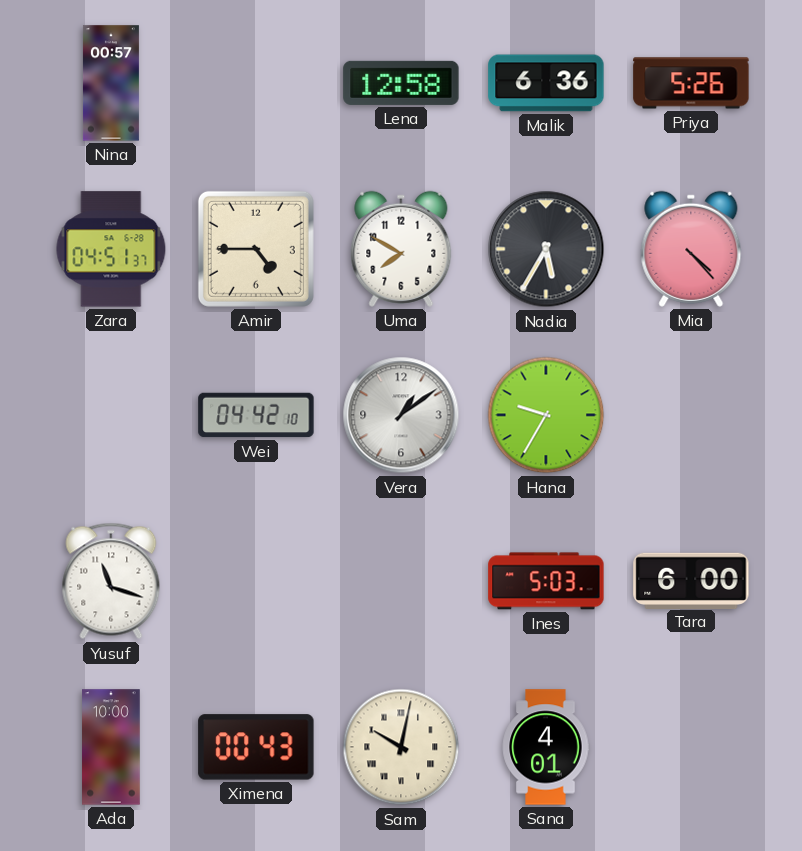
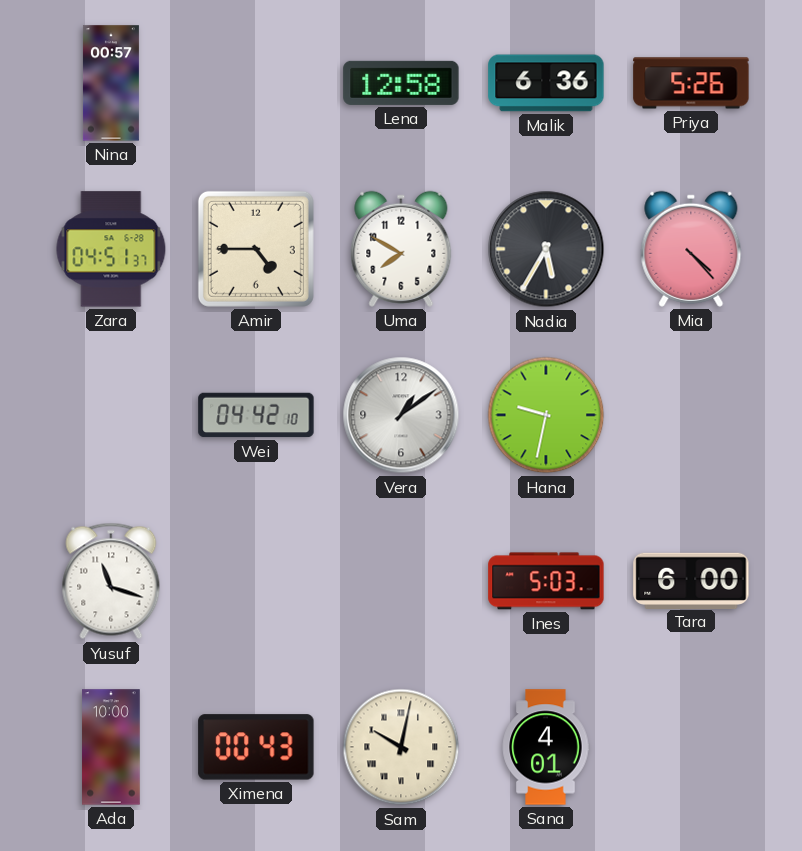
Hana: 9:35 -> 9:32
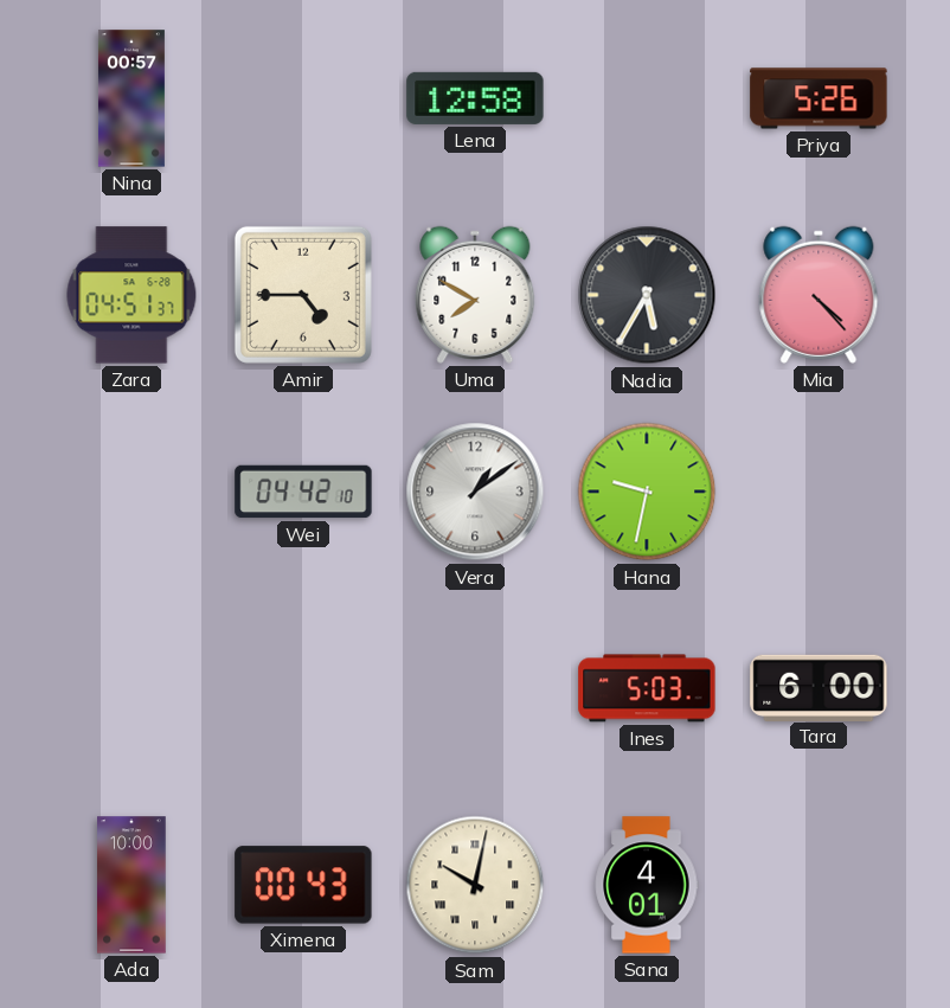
Malik: 6:36 -> none
Yusuf: 11:18 -> none
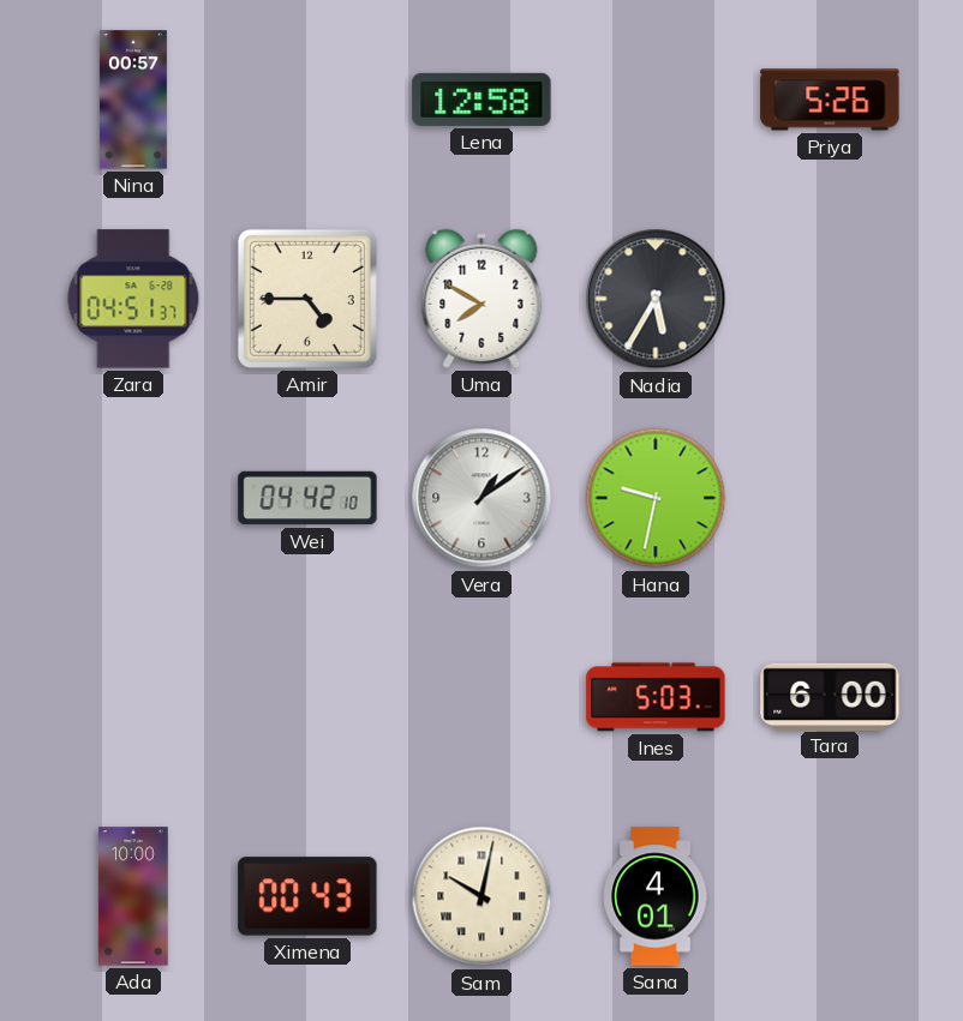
Mia: 4:23 -> none
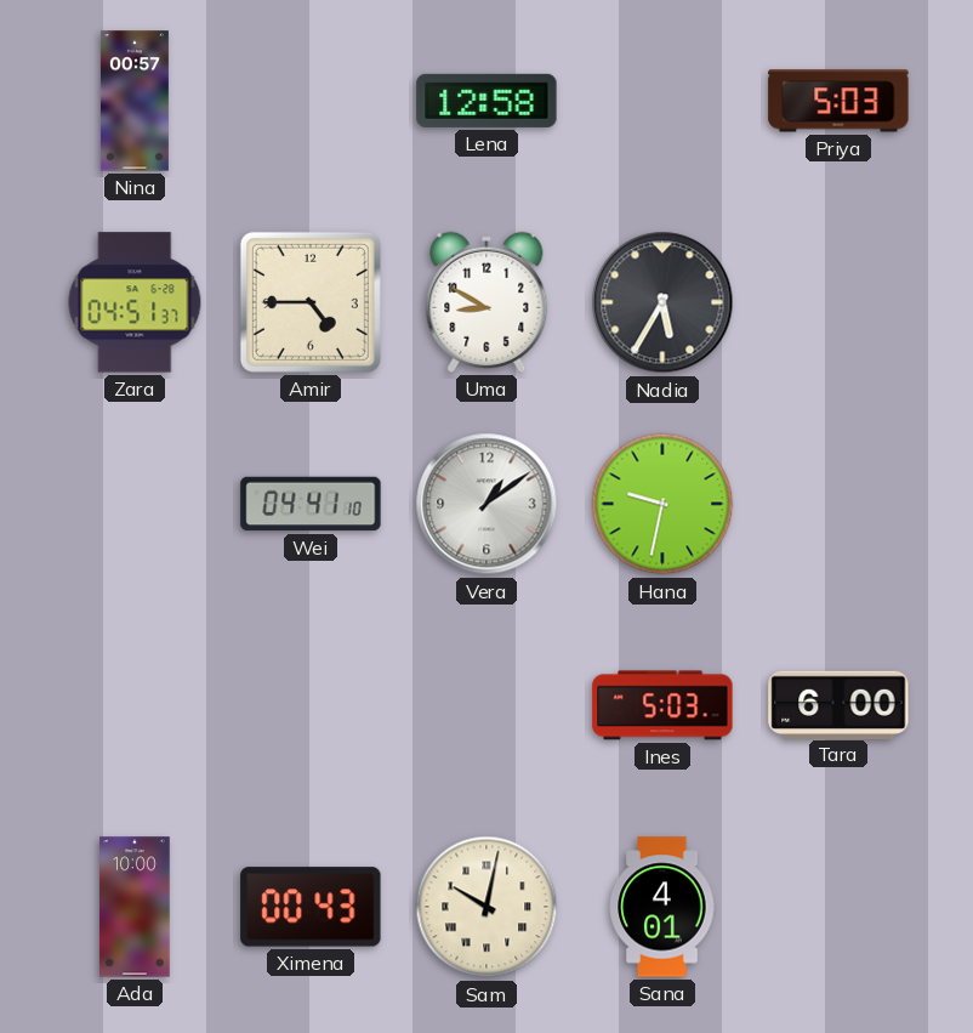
Priya: 5:26 -> 5:03
Uma: 7:50 -> 8:50
Wei: 04:42 -> 04:41
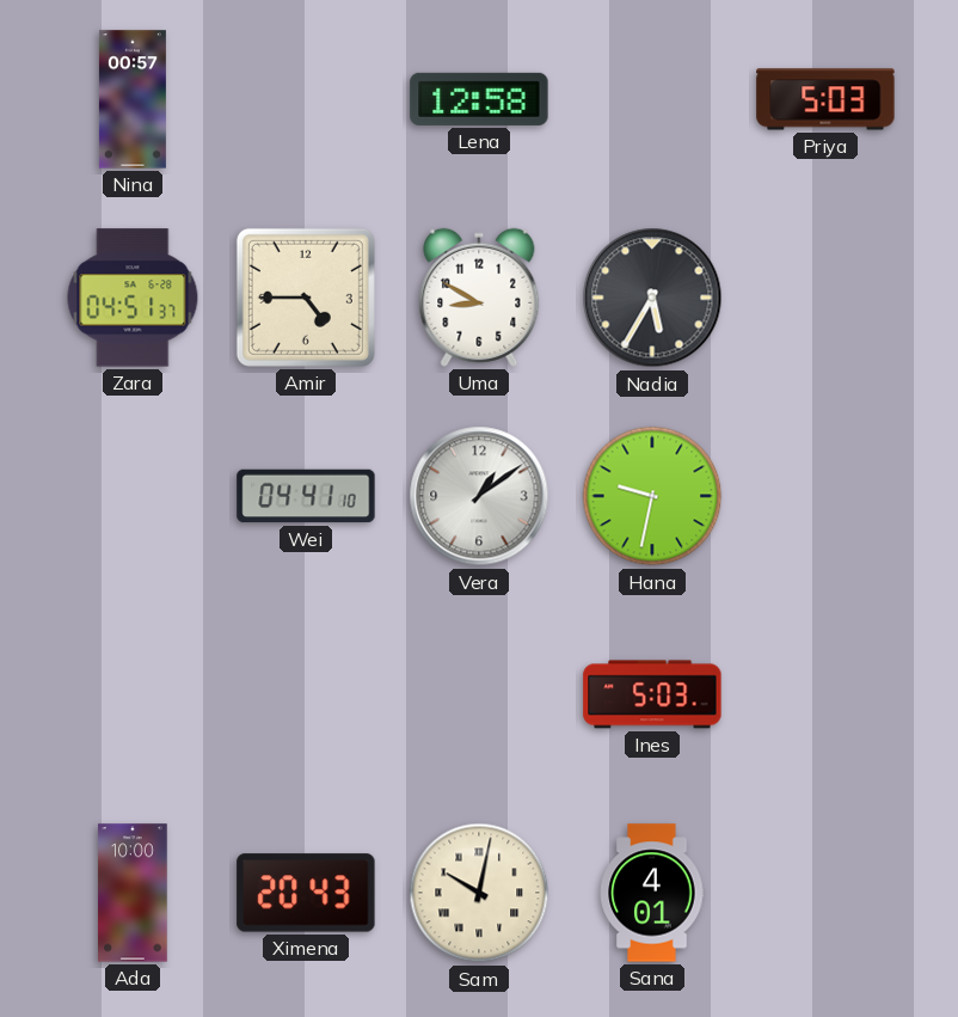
Tara: 6:00 -> none
Ximena: 00:43 -> 20:43
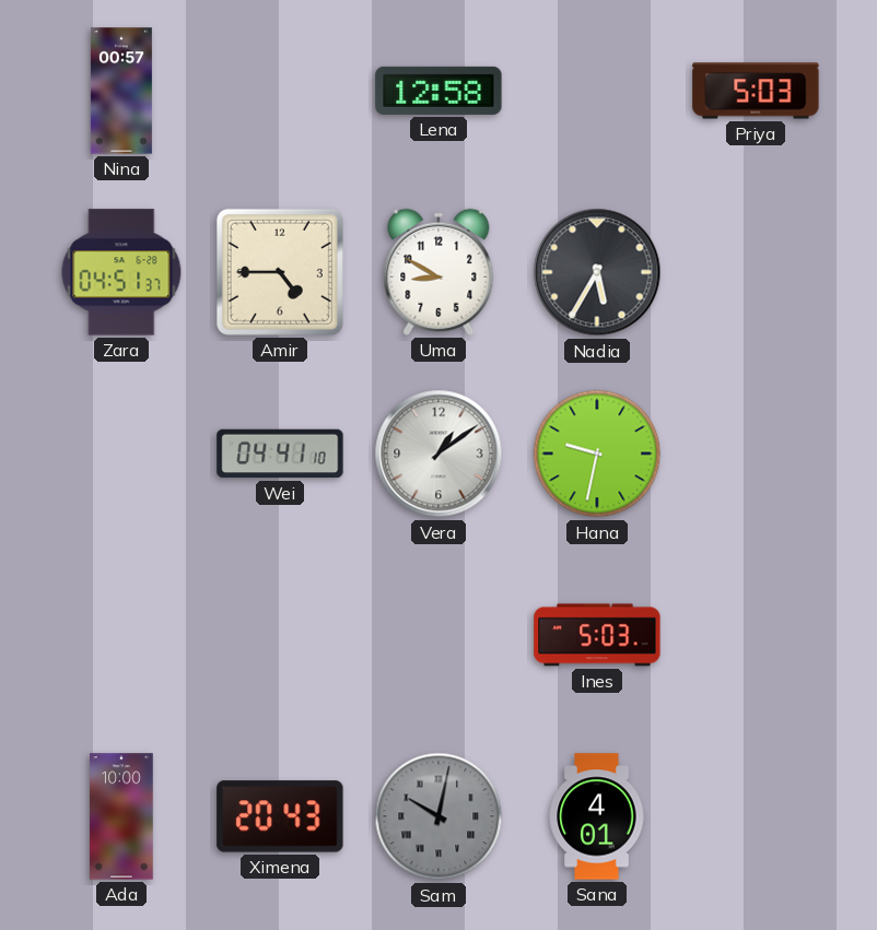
Sam dial: cream -> grey
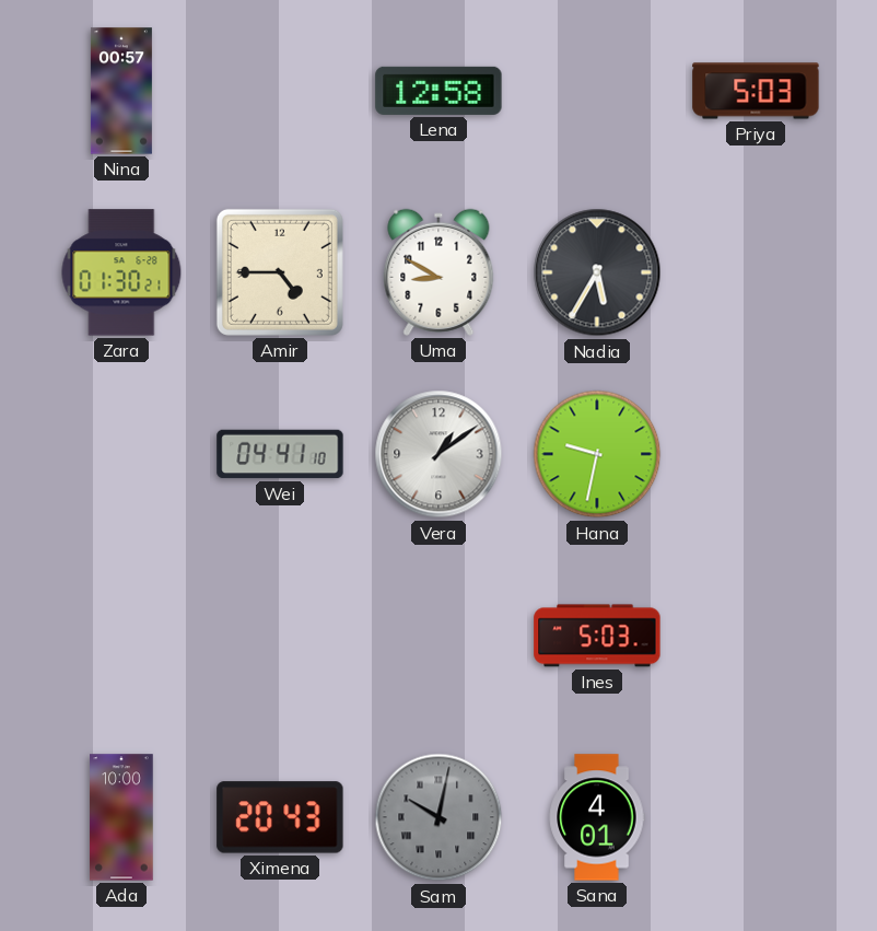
Zara: 04:51 -> 01:30
